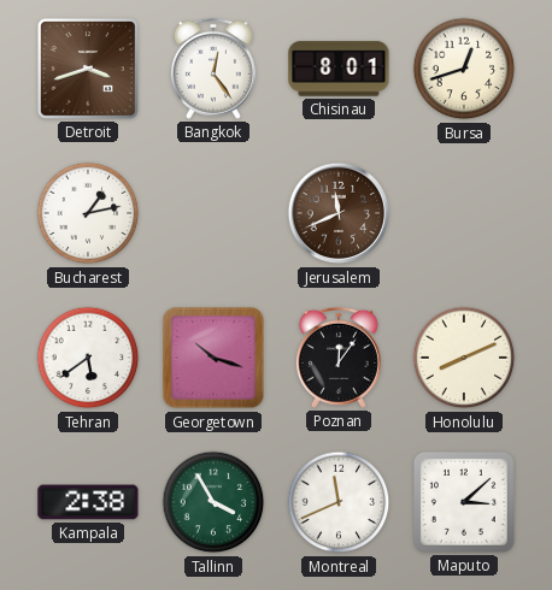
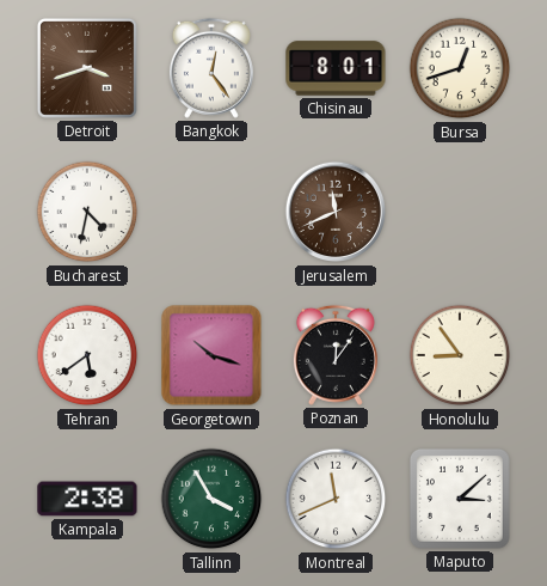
Bucharest: 1:13 -> 4:32
Honolulu: 8:11 -> 8:54
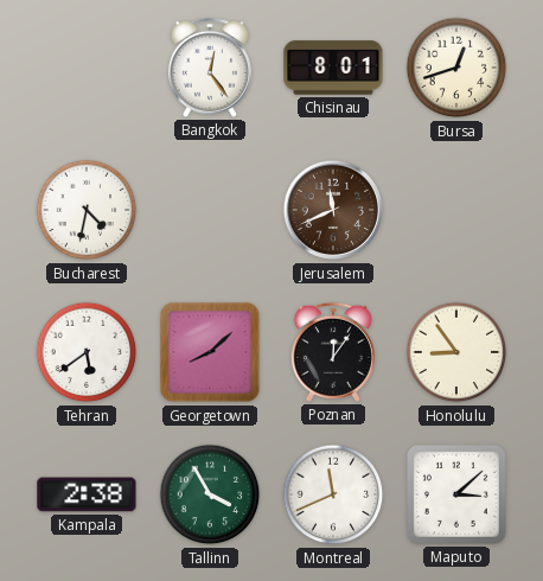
Detroit: 3:42 -> none
Georgetown: 10:18 -> 8:08
